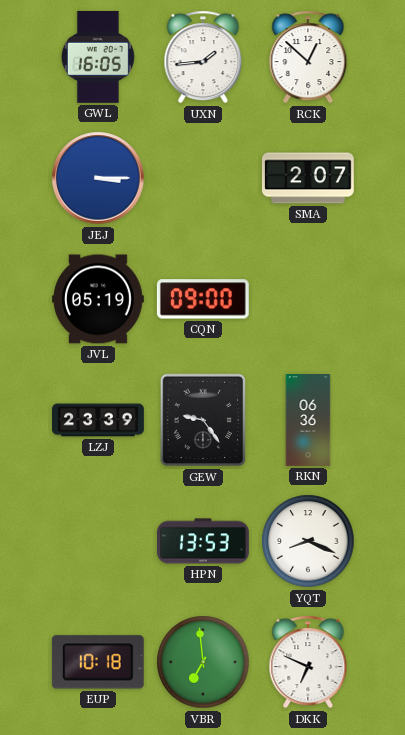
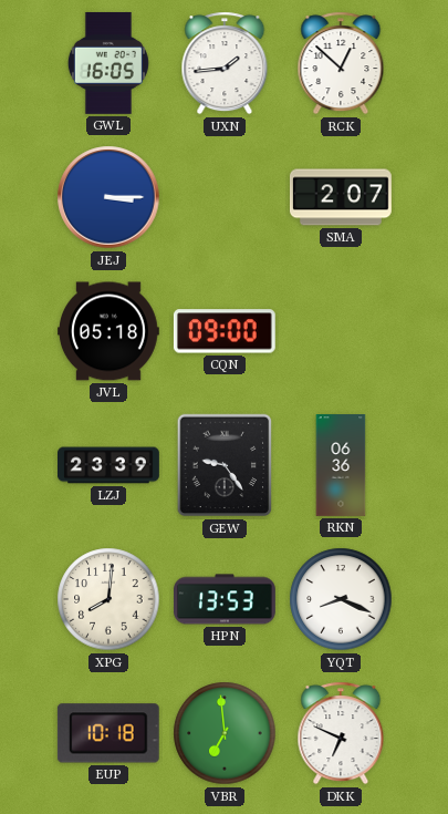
JVL: 05:19 -> 05:18
XPG: none -> 8:01
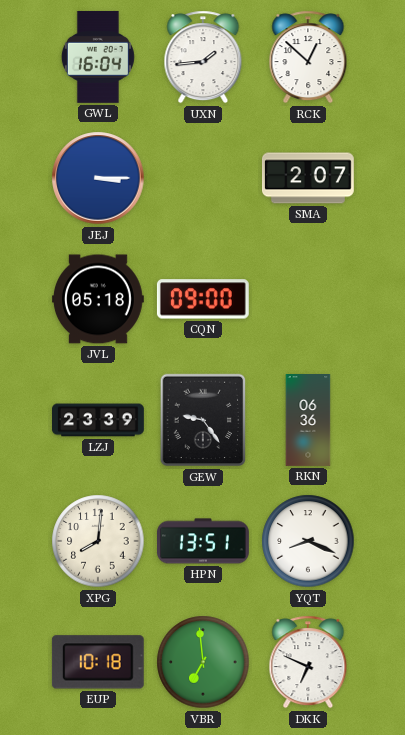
GWL: 16:05 -> 16:04
HPN: 13:53 -> 13:51
